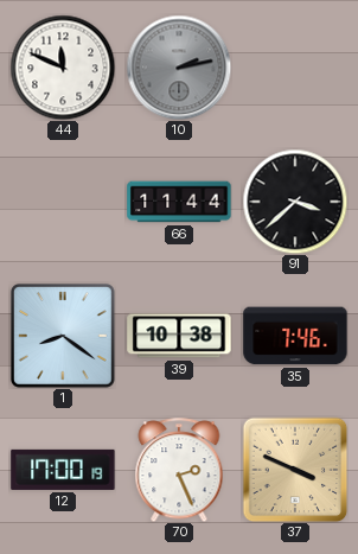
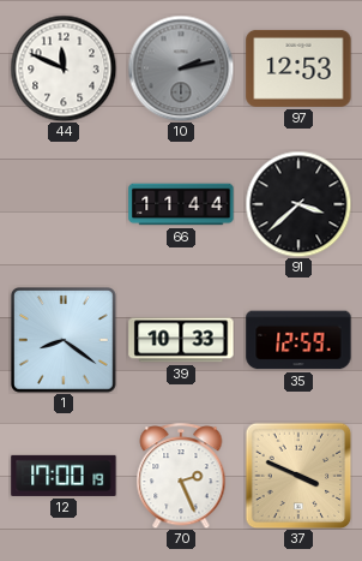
97: none -> 12:53
39: 10:38 -> 10:33
35: 7:46 -> 12:59
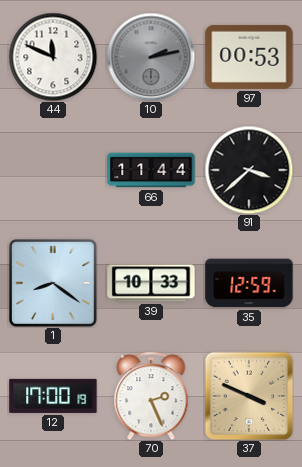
97: 12:53 -> 00:53
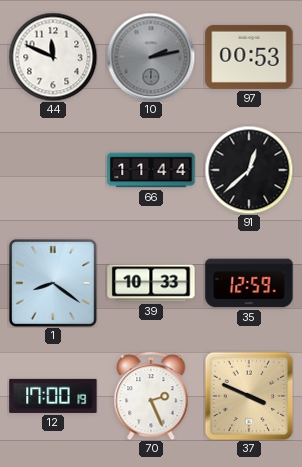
91: 3:38 -> 12:38
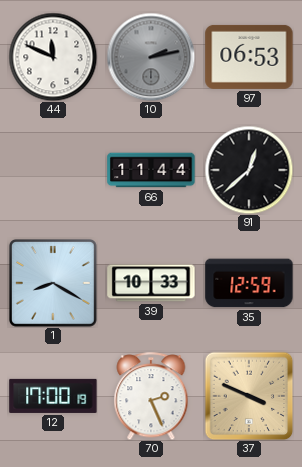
97: 00:53 -> 06:53
1: 8:21 -> 8:20
